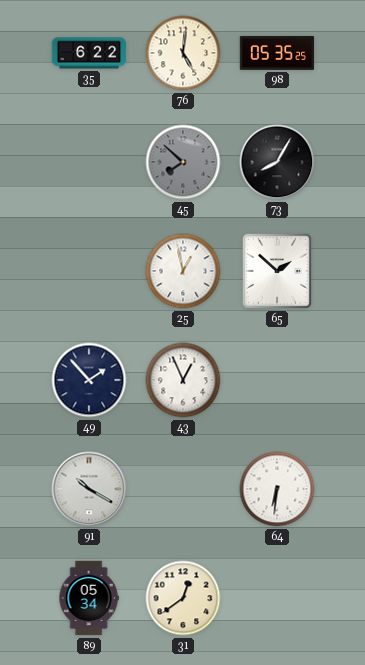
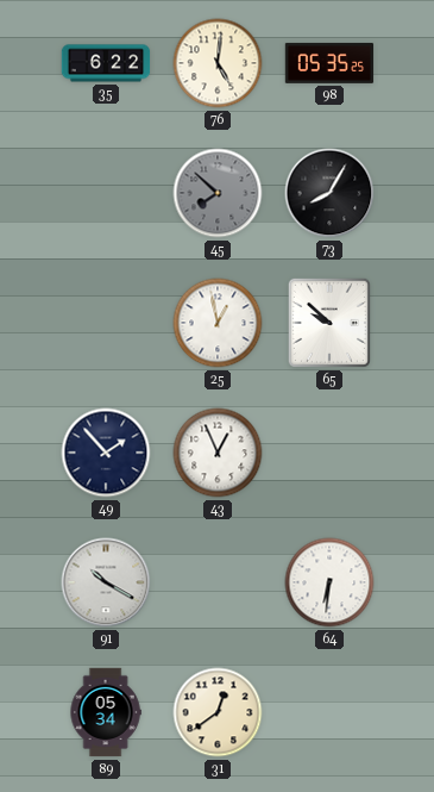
65: 1:52 -> 9:52
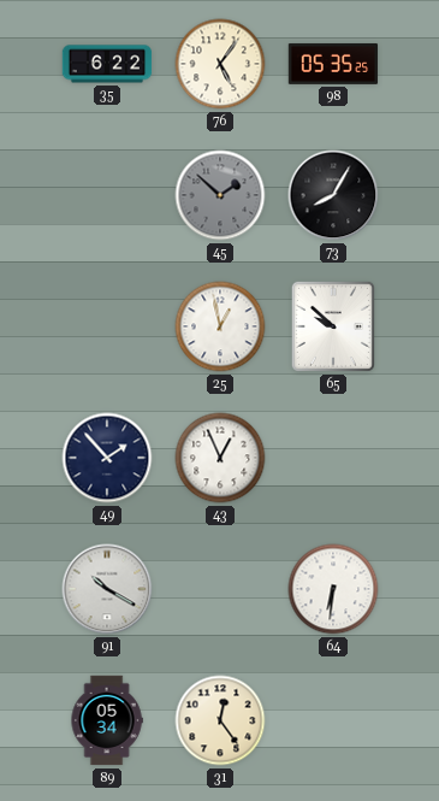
76: 5:01 -> 5:06
45: 7:52 -> 1:52
31: 12:39 -> 12:24
